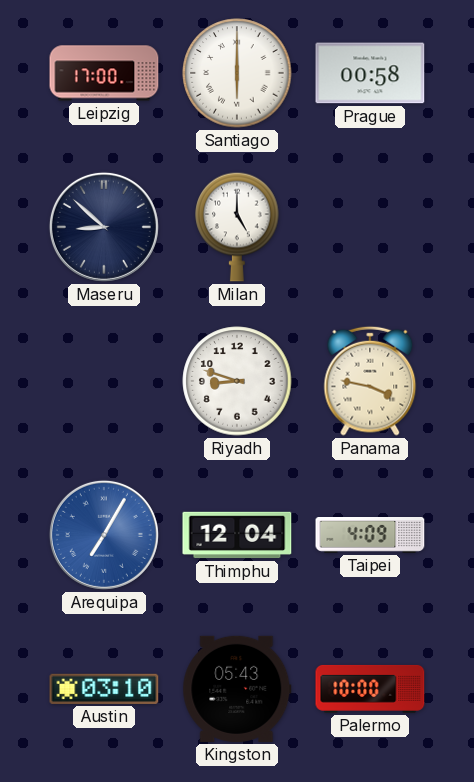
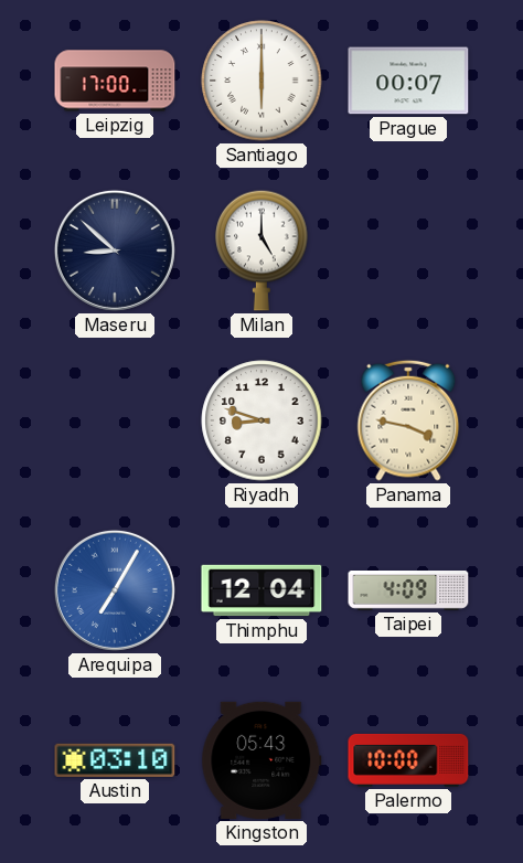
Prague: 00:58 -> 00:07
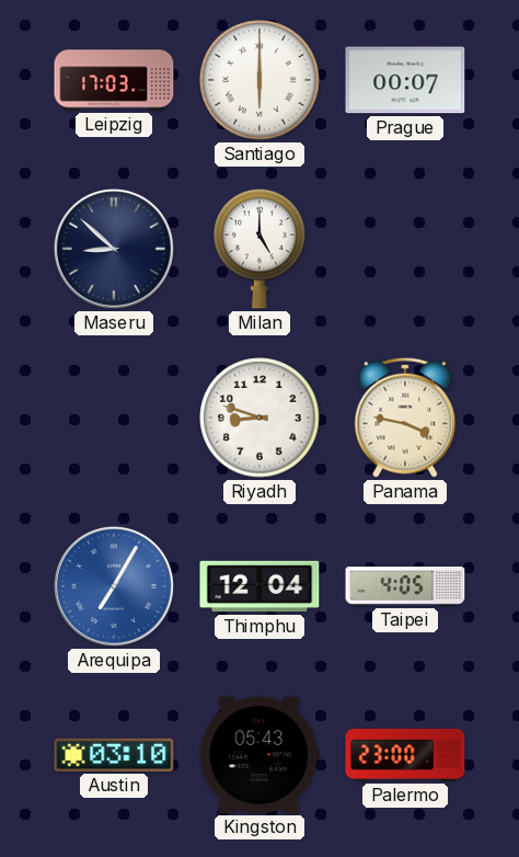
Leipzig: 17:00 -> 17:03
Taipei: 4:09 -> 4:05
Palermo: 10:00 -> 23:00
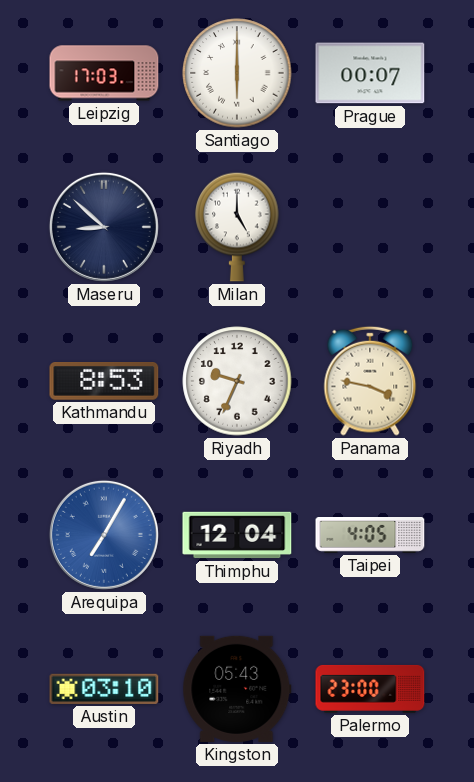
Kathmandu: none -> 8:53
Riyadh: 8:48 -> 9:34
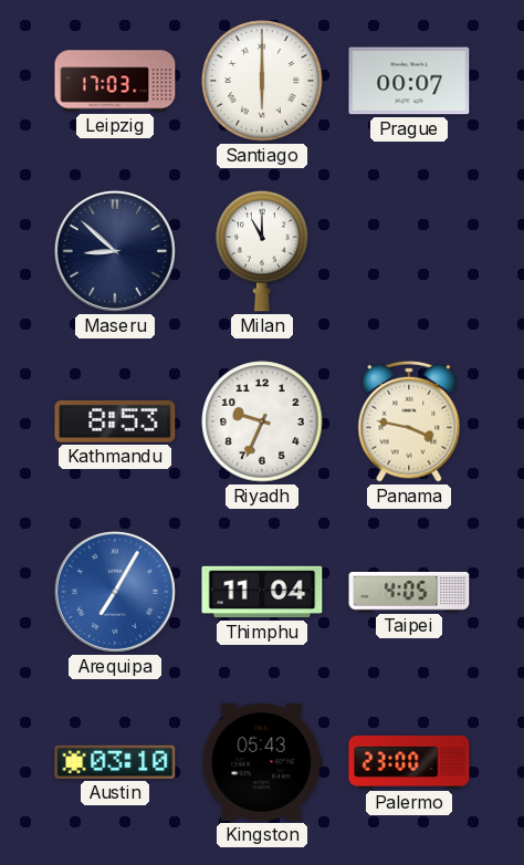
Milan: 5:00 -> 11:00
Thimphu: 12:04 -> 11:04
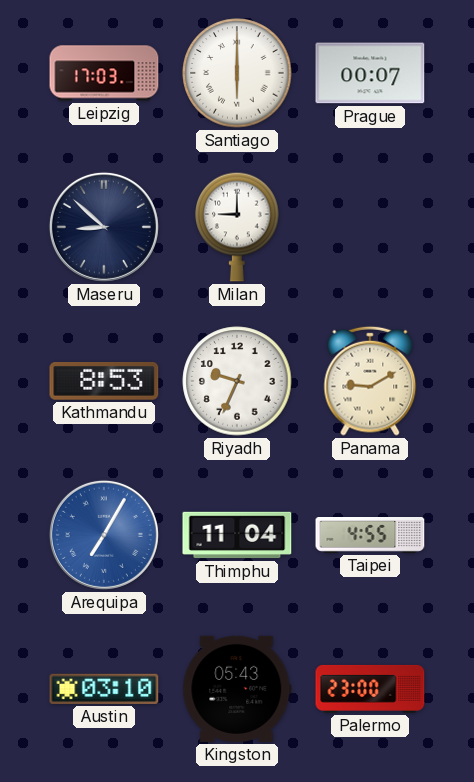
Milan: 11:00 -> 9:00
Panama: 3:47 -> 9:10
Taipei: 4:05 -> 4:55
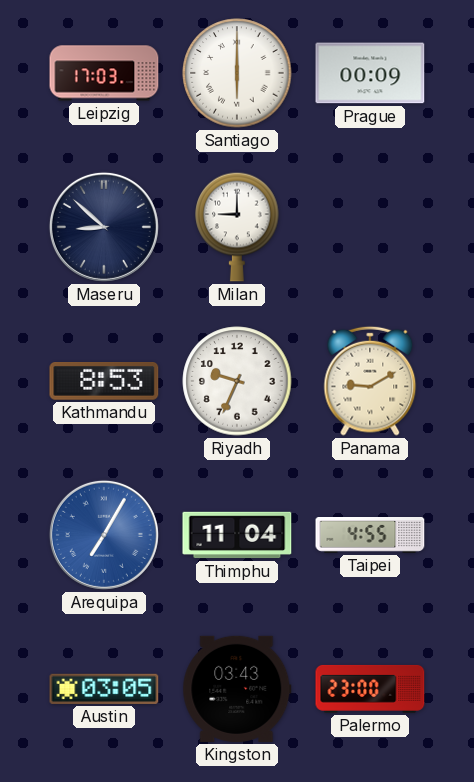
Prague: 00:07 -> 00:09
Austin: 03:10 -> 03:05
Kingston: 05:43 -> 03:43
